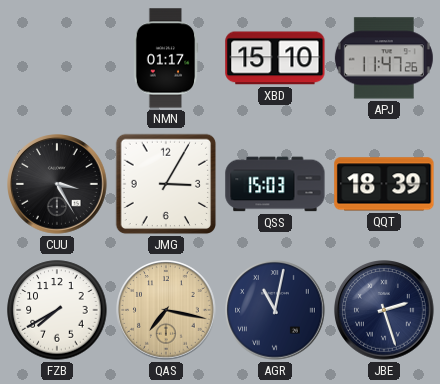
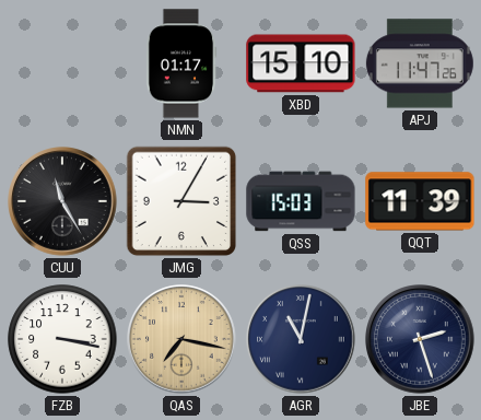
CUU: 3:25 -> 11:25
QQT: 18:39 -> 11:39
FZB: 7:40 -> 3:17
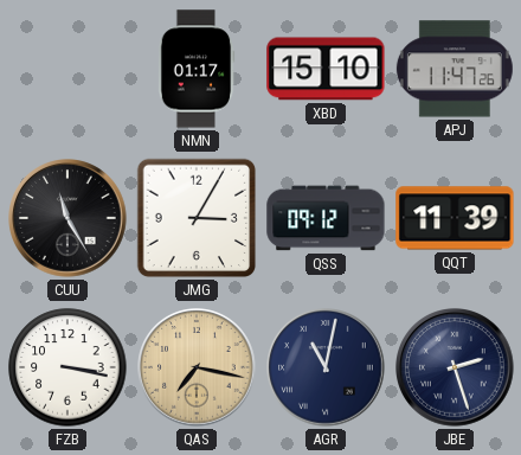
QSS: 15:03 -> 09:12
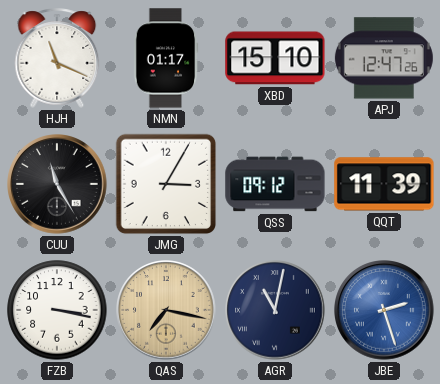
HJH: none -> 11:19
APJ: 11:47 -> 12:47
JBE dial: navy -> blue
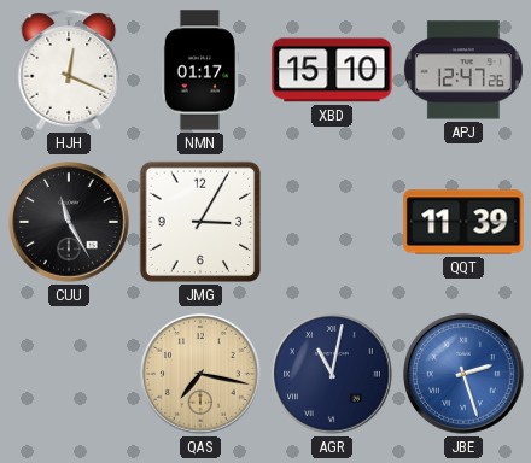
HJH: 11:19 -> 12:19
QSS: 09:12 -> none
FZB: 3:17 -> none
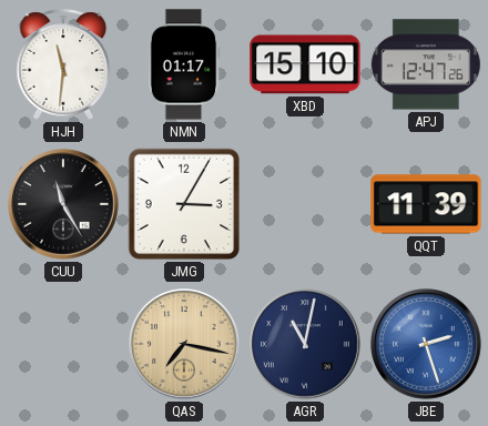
HJH: 12:19 -> 11:31
